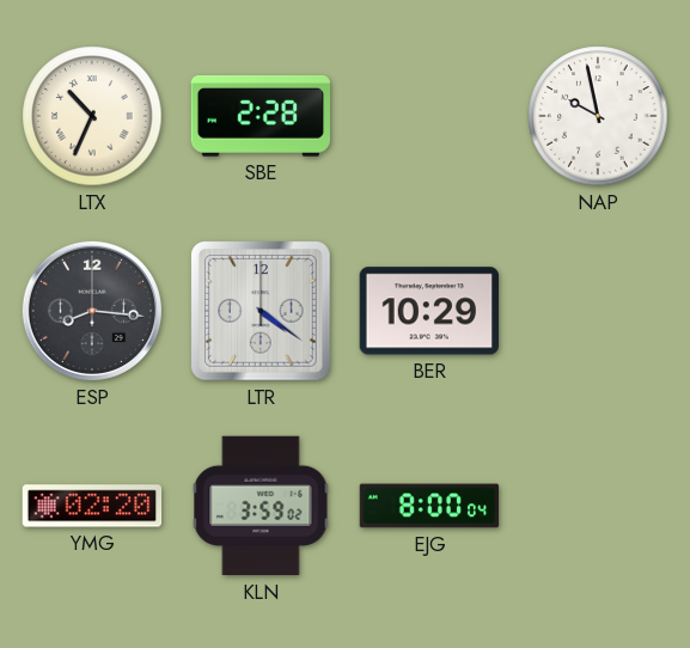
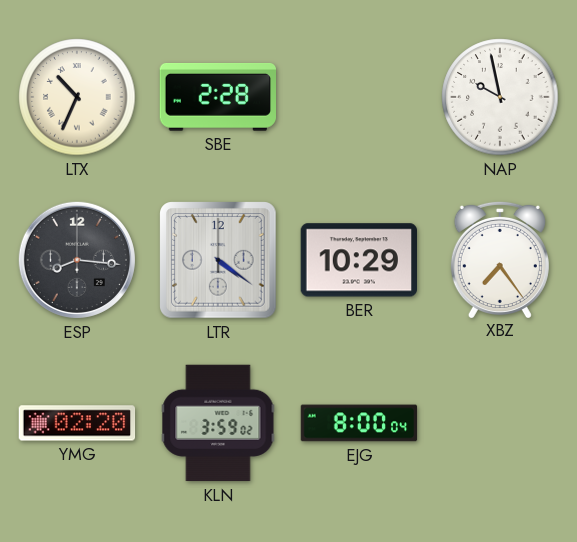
XBZ: none -> 7:24
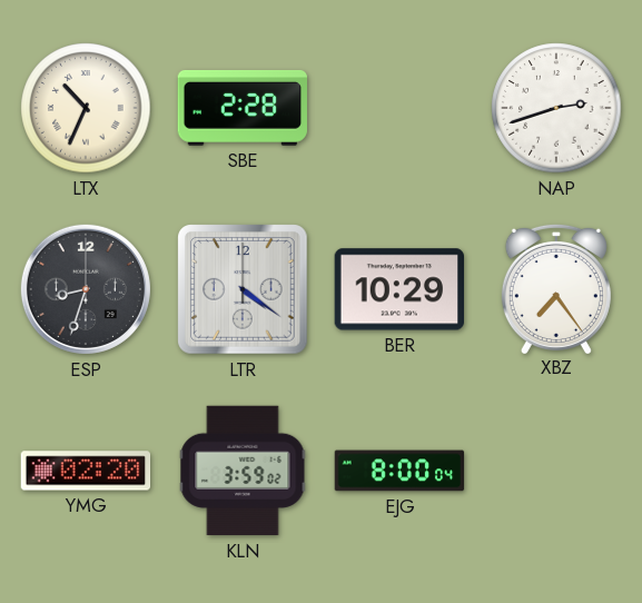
NAP: 9:58 -> 2:42
ESP: 8:16 -> 8:33
